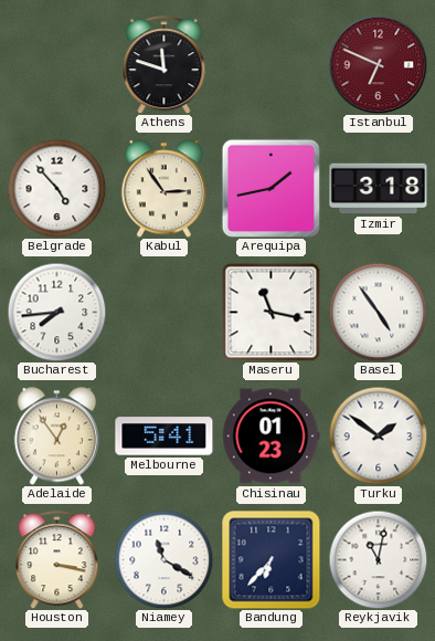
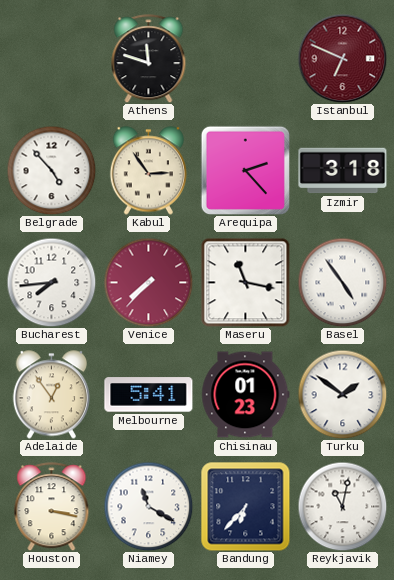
Arequipa: 1:43 -> 2:23
Venice: none -> 7:37
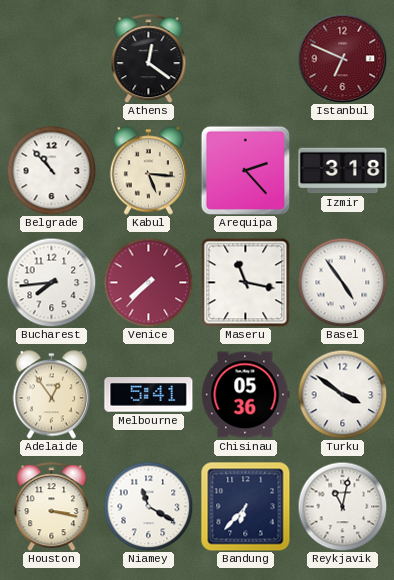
Athens: 11:48 -> 12:21
Belgrade: 4:53 -> 10:53
Kabul: 2:54 -> 5:16
Chisinau: 01:23 -> 05:36
Turku: 1:51 -> 3:51
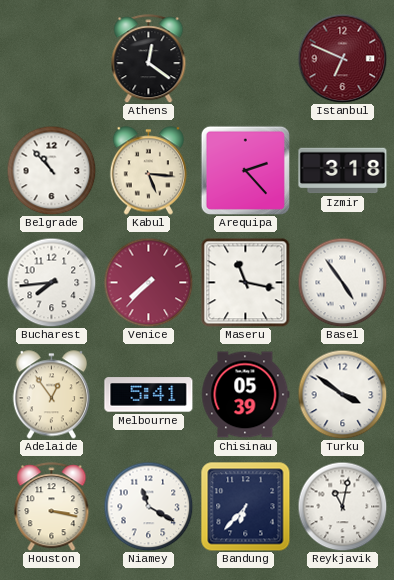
Chisinau: 05:36 -> 05:39
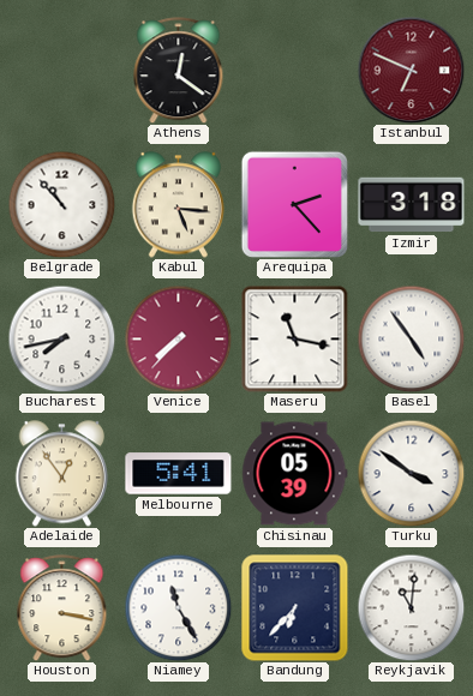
Bucharest: 7:44 -> 7:43
Niamey: 11:20 -> 11:25
Reykjavik: 11:02 -> 11:01
